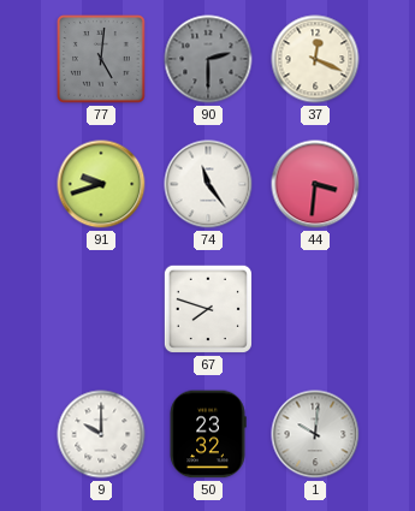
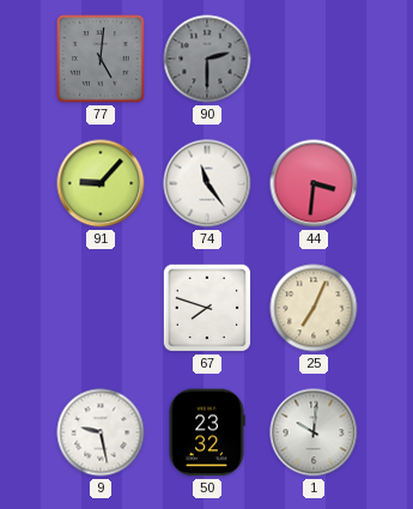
37: 12:19 -> none
91: 9:42 -> 9:07
25: none -> 7:04
9: 10:00 -> 9:28
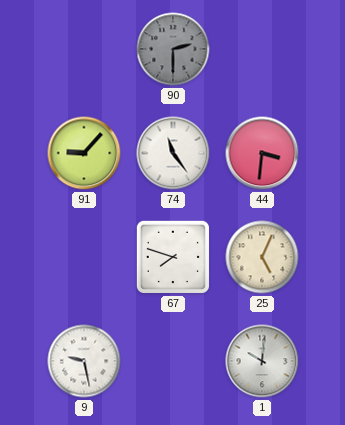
77: 5:01 -> none
25: 7:04 -> 5:04
50: 23:32 -> none
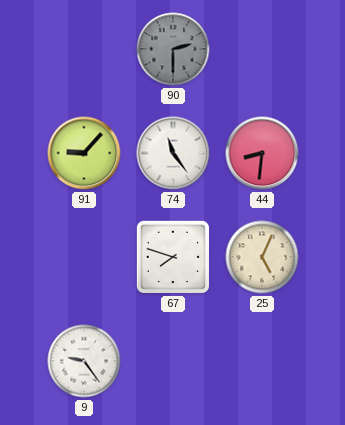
44: 3:31 -> 8:31
9: 9:28 -> 9:24
1: 10:01 -> none
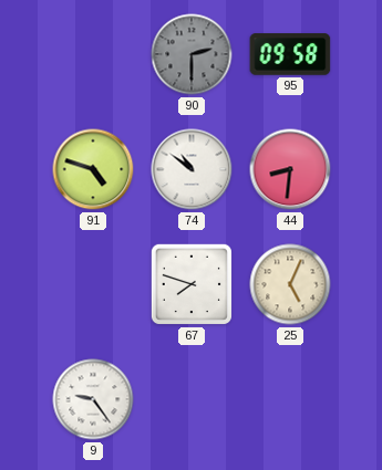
95: none -> 09:58
91: 9:07 -> 4:48
74: 11:24 -> 10:51
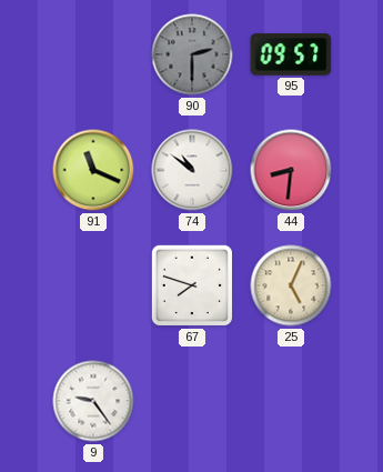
95: 09:58 -> 09:57
91: 4:48 -> 11:19
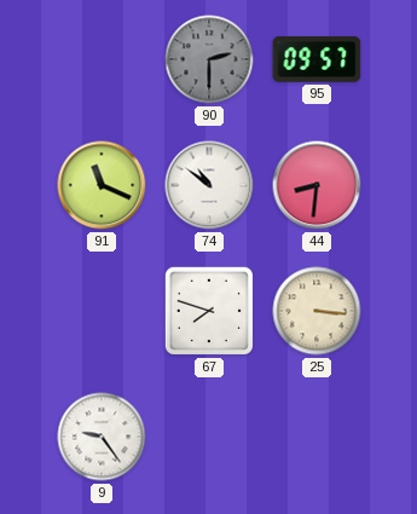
25: 5:04 -> 3:16
